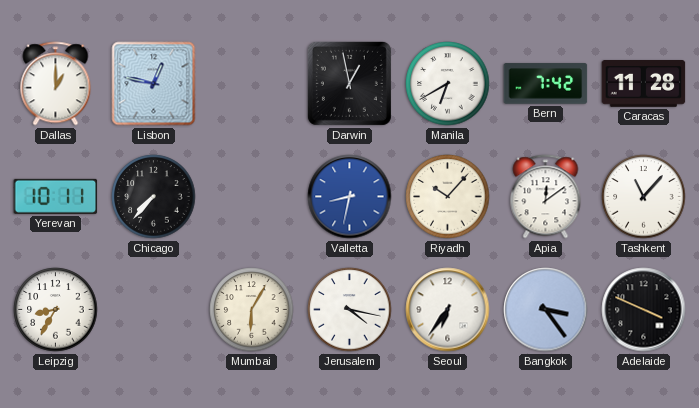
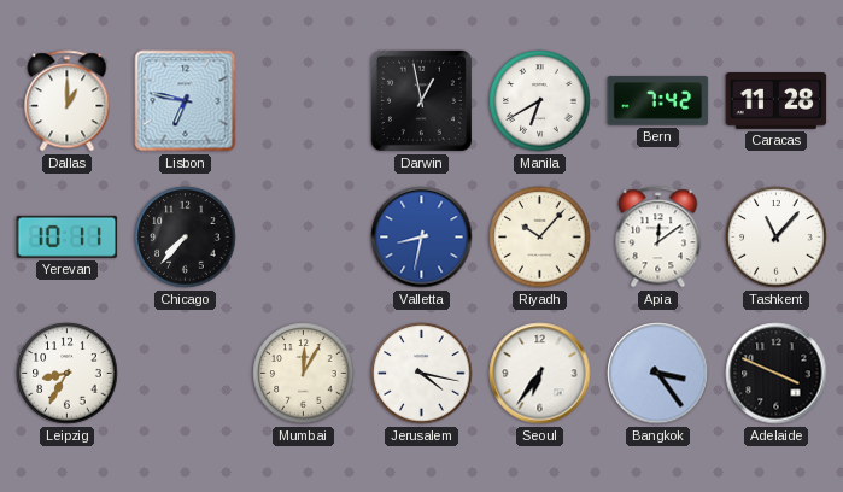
Lisbon: 12:47 -> 6:47
Mumbai: 6:05 -> 12:05
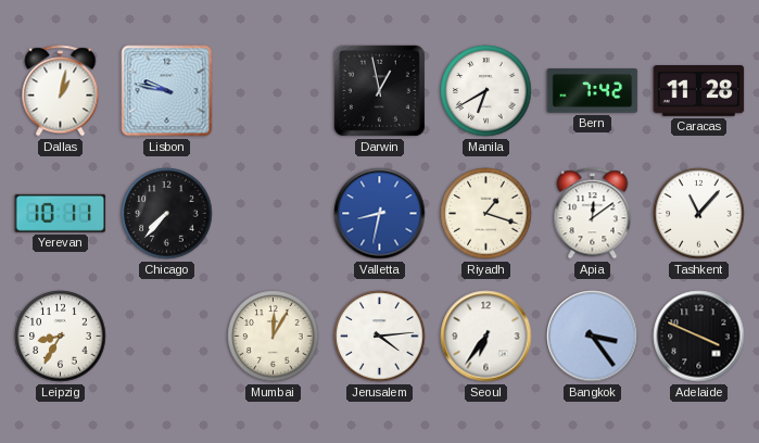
Dallas: 1:00 -> 1:02
Lisbon: 6:47 -> 9:47
Riyadh: 10:07 -> 1:18
Jerusalem: 4:17 -> 4:14
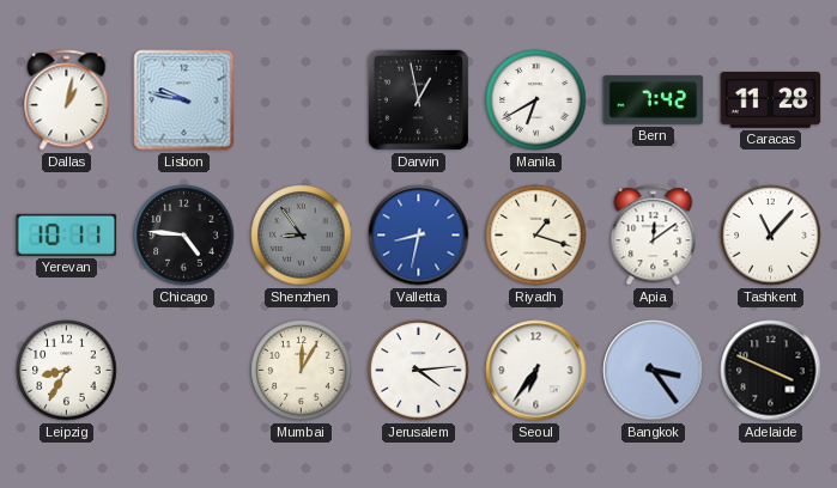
Chicago: 7:37 -> 4:46
Shenzhen: none -> 8:54
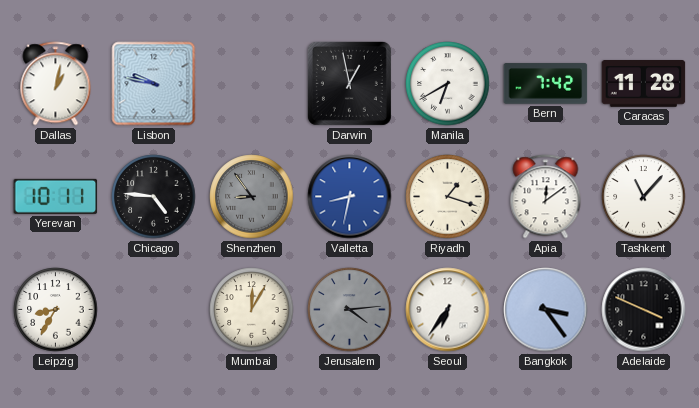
Jerusalem dial: white -> grey
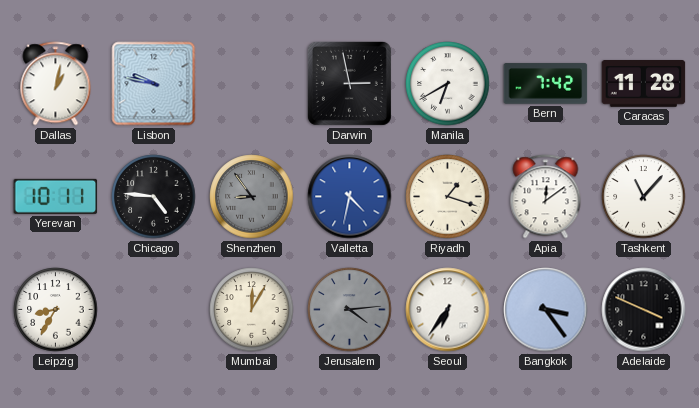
Darwin: 12:58 -> 2:58
Valletta: 8:32 -> 4:32
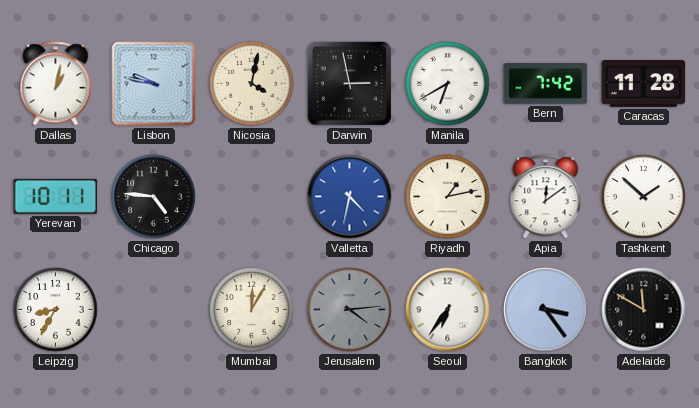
Nicosia: none -> 4:02
Shenzhen: 8:54 -> none
Riyadh: 1:18 -> 1:13
Tashkent: 11:07 -> 1:52
Adelaide: 3:49 -> 11:50
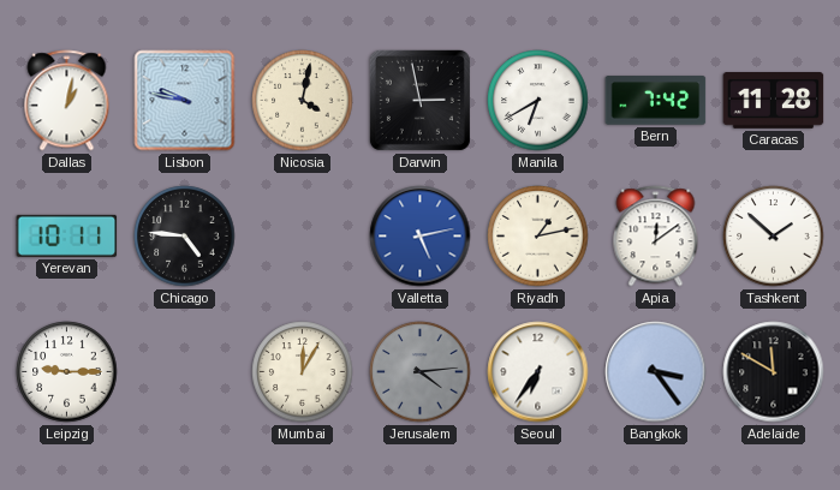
Valletta: 4:32 -> 5:13
Leipzig: 8:35 -> 9:15
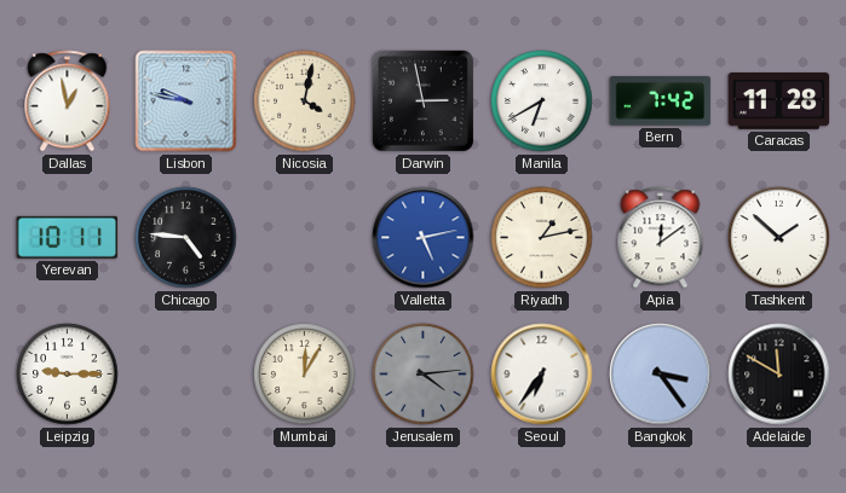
Dallas: 1:02 -> 12:58
